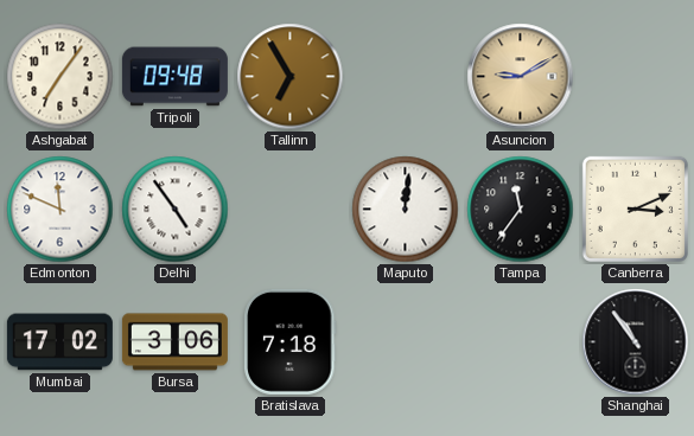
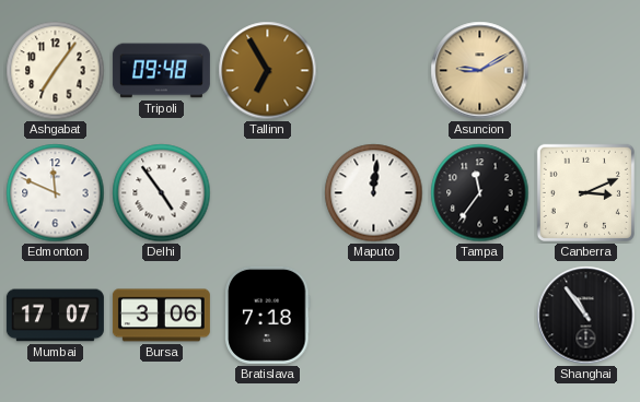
Mumbai: 17:02 -> 17:07
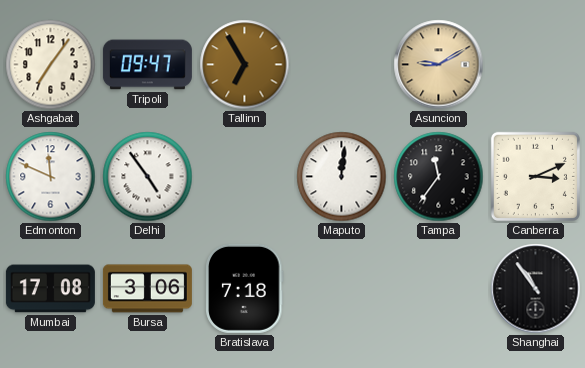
Tripoli: 09:48 -> 09:47
Mumbai: 17:07 -> 17:08
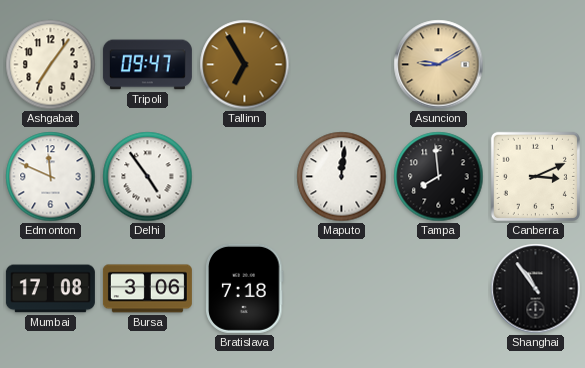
Tampa: 11:36 -> 7:59
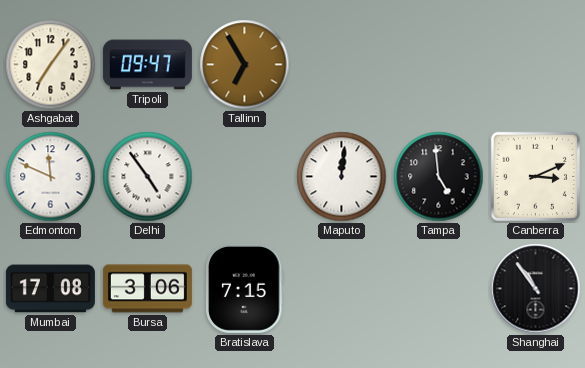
Asuncion: 9:10 -> none
Tampa: 7:59 -> 4:59
Bratislava: 7:18 -> 7:15
